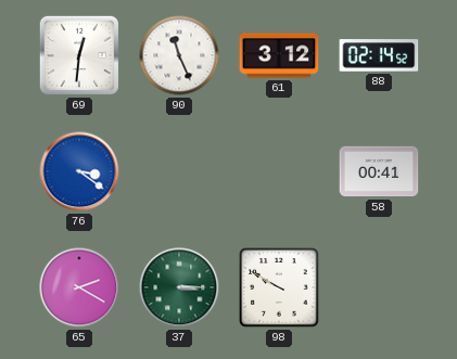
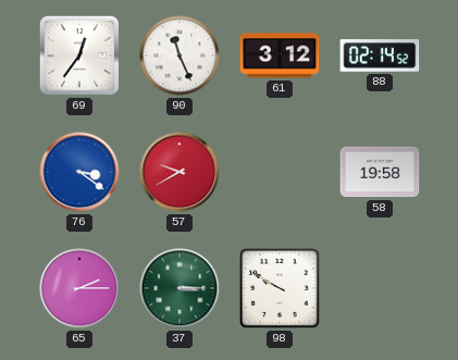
69: 12:31 -> 12:36
57: none -> 9:40
58: 00:41 -> 19:58
65: 2:20 -> 2:15
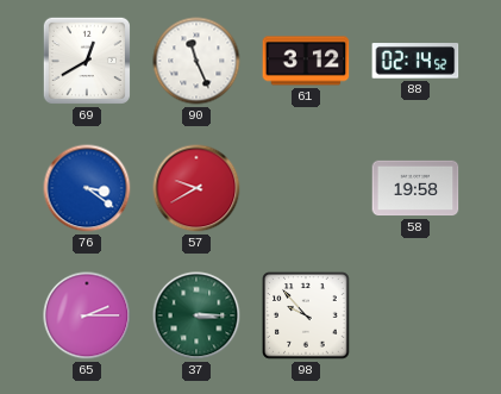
69: 12:36 -> 12:40
98: 9:50 -> 9:53
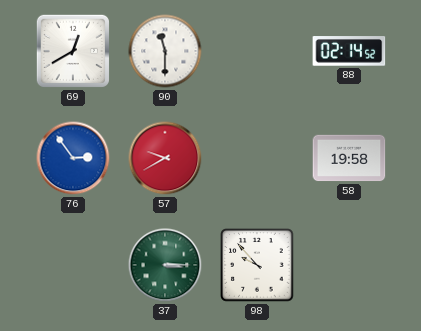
90: 11:26 -> 11:30
61: 3:12 -> none
76: 3:21 -> 2:54
65: 2:15 -> none
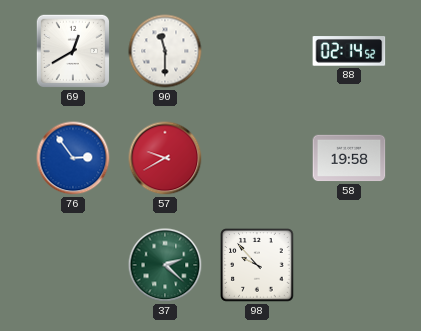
37: 3:15 -> 2:22
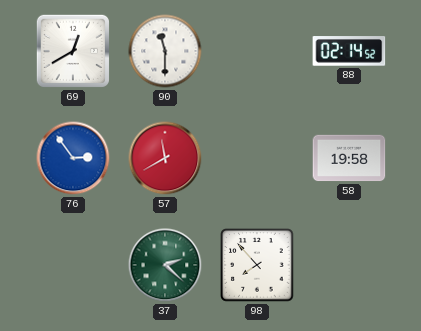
57: 9:40 -> 11:40
98: 9:53 -> 7:53
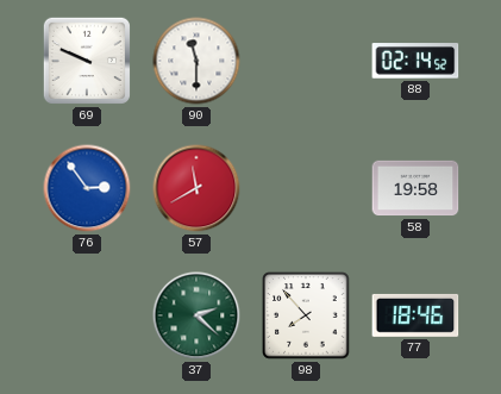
69: 12:40 -> 9:49
77: none -> 18:46
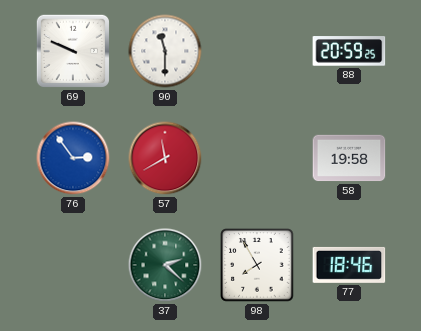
88: 02:14 -> 20:59
98: 7:53 -> 7:55
